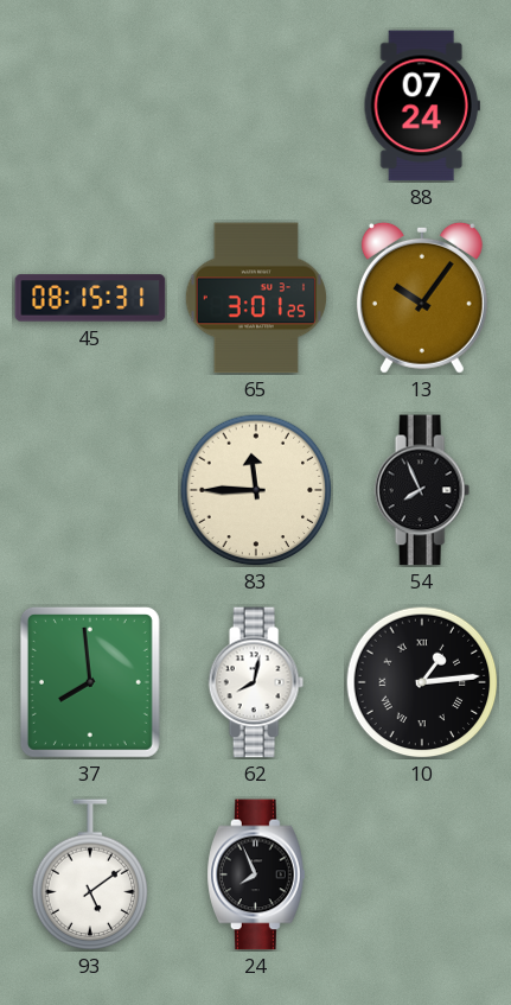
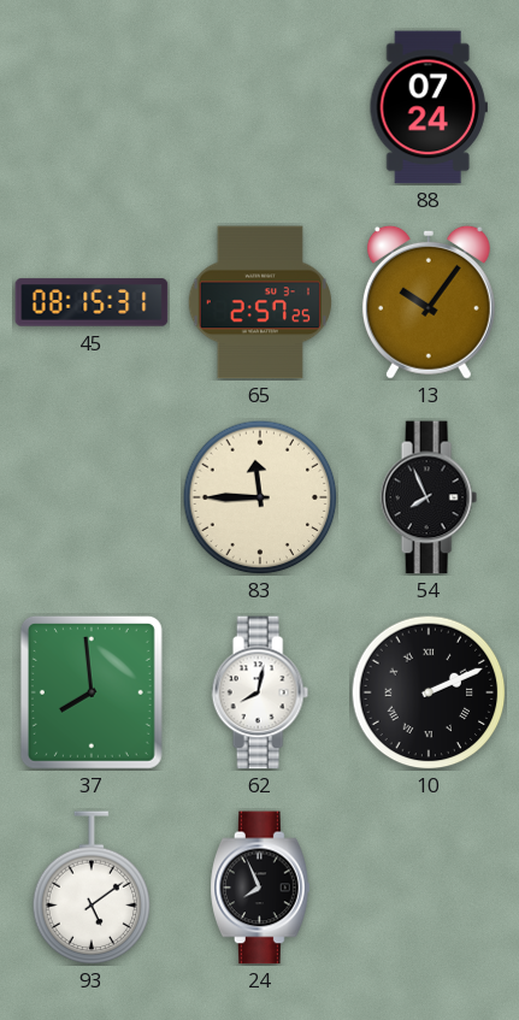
65: 3:01 -> 2:57
10: 1:14 -> 2:11
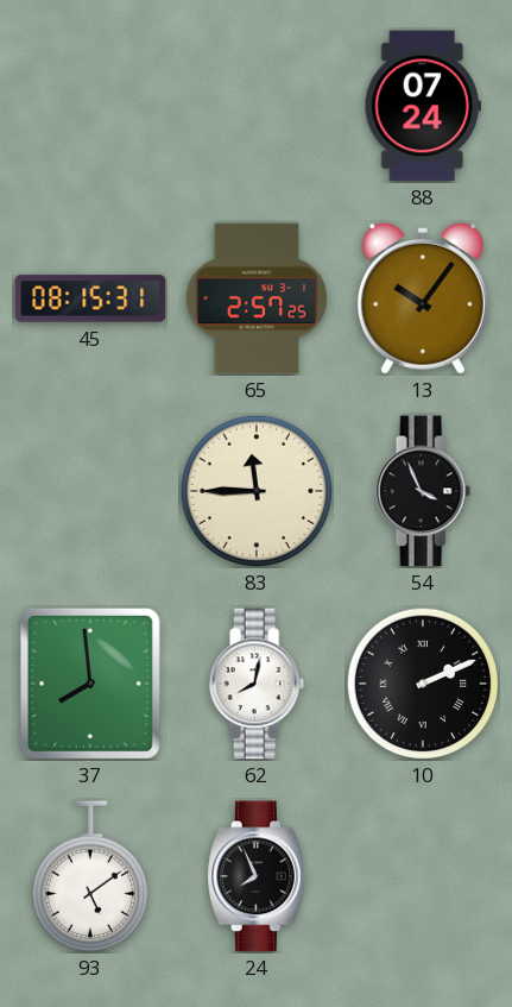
54: 7:56 -> 3:56
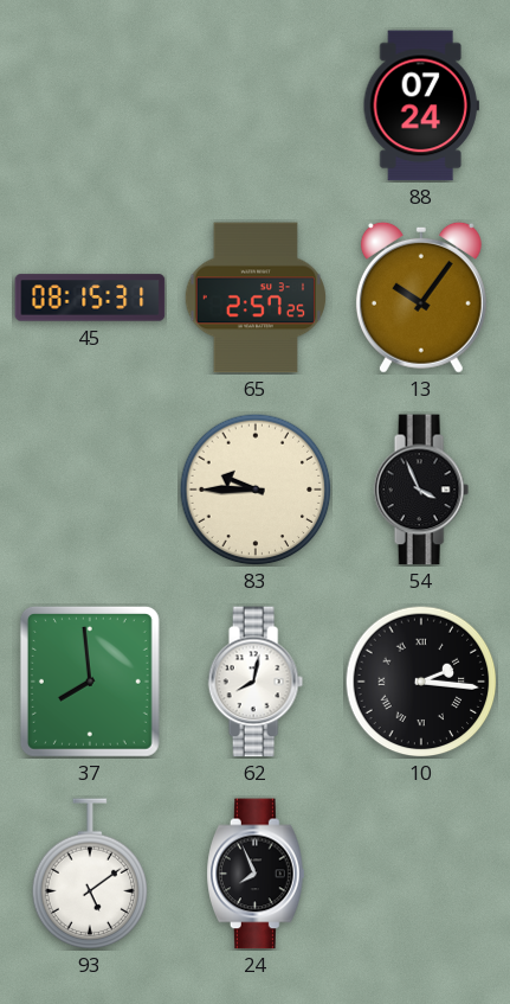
83: 11:45 -> 9:45
10: 2:11 -> 2:16
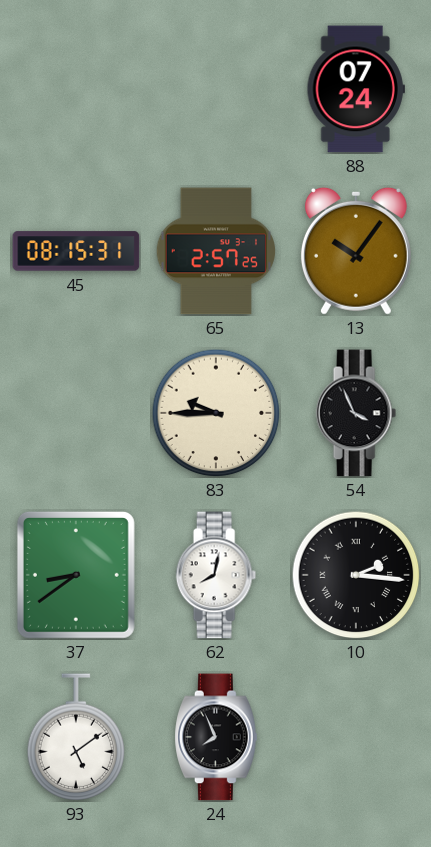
37: 7:59 -> 8:39
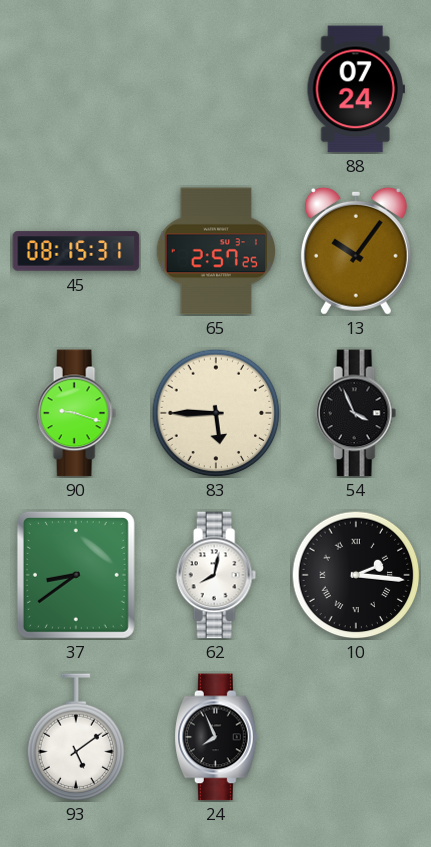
90: none -> 9:18
83: 9:45 -> 5:45
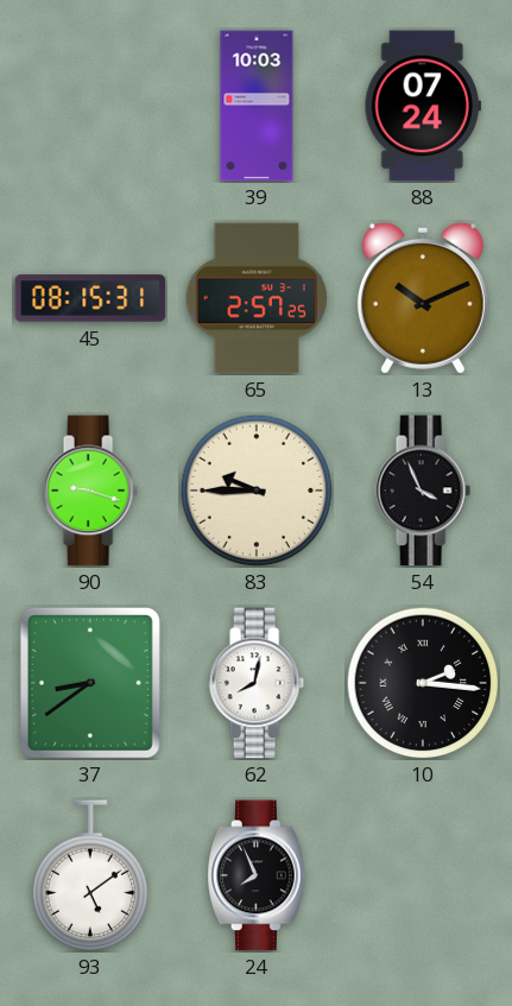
39: none -> 10:03
13: 10:06 -> 10:11
83: 5:45 -> 9:45
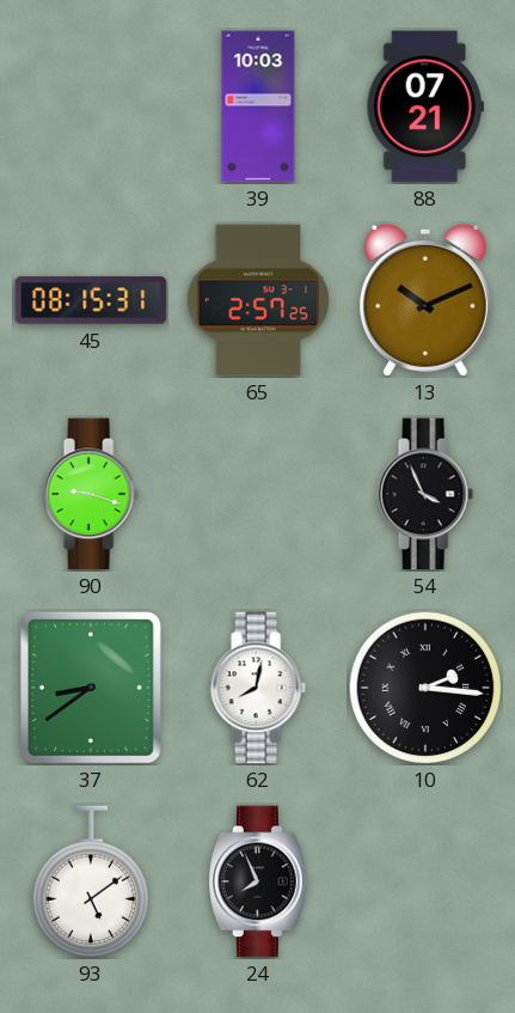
88: 07:24 -> 07:21
83: 9:45 -> none
